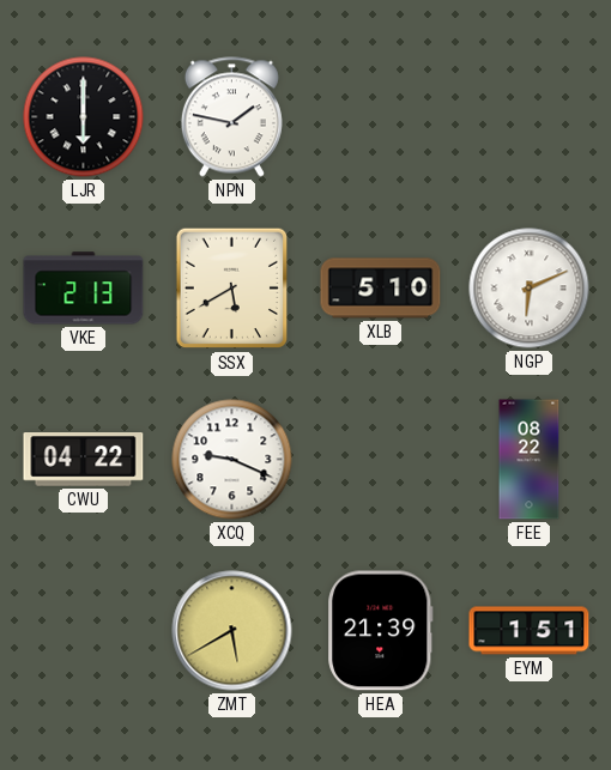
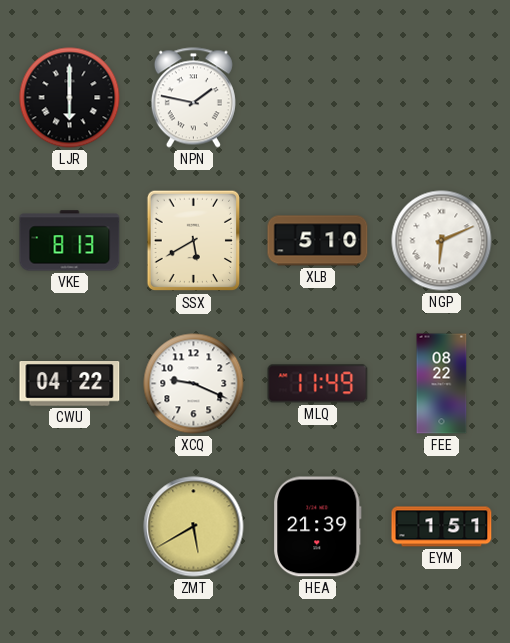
VKE: 2:13 -> 8:13
MLQ: none -> 11:49
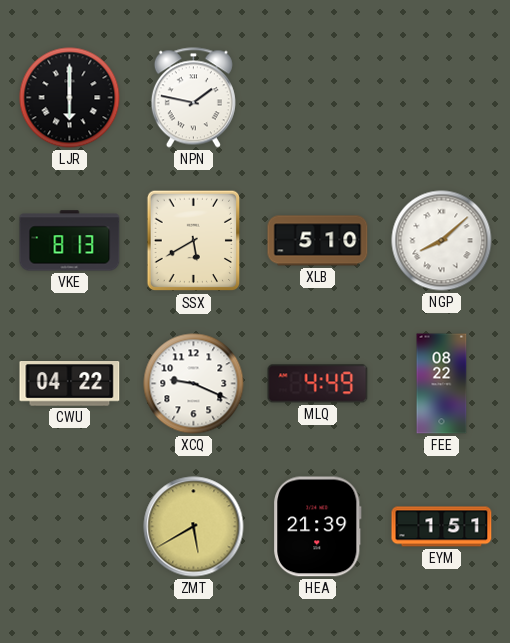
NGP: 6:11 -> 8:08
MLQ: 11:49 -> 4:49
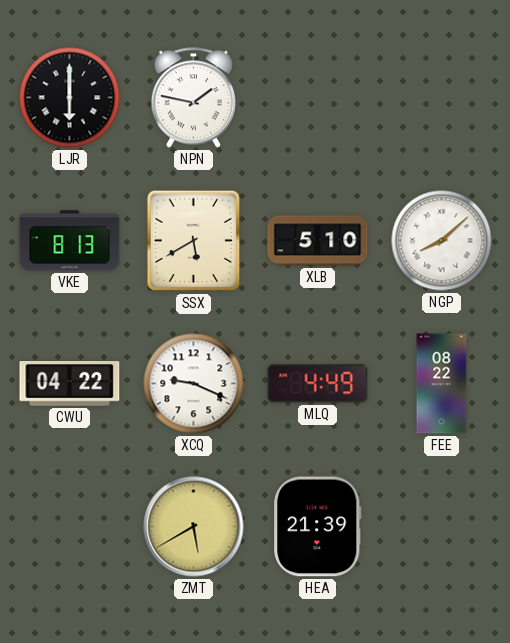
EYM: 1:51 -> none
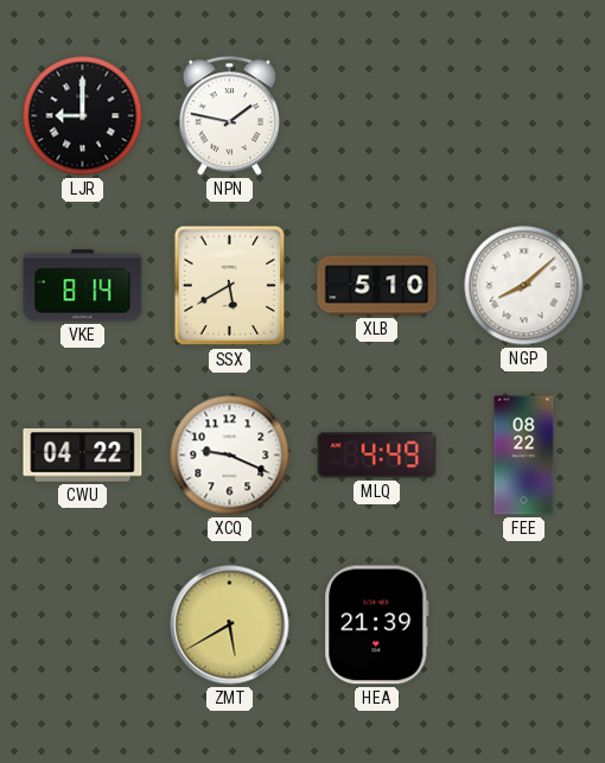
LJR: 6:00 -> 9:00
VKE: 8:13 -> 8:14
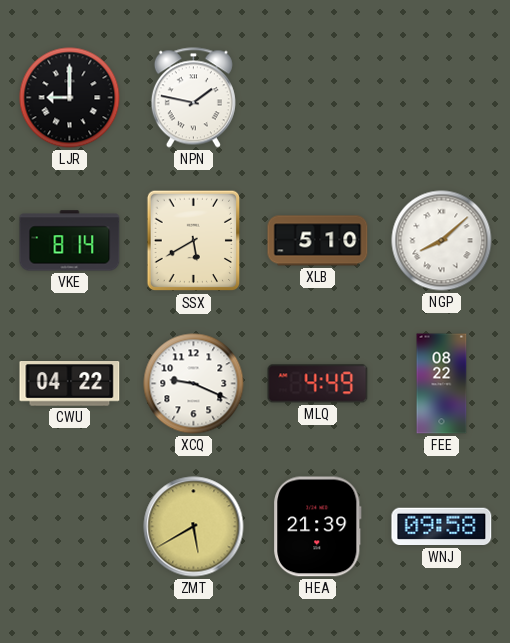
WNJ: none -> 09:58
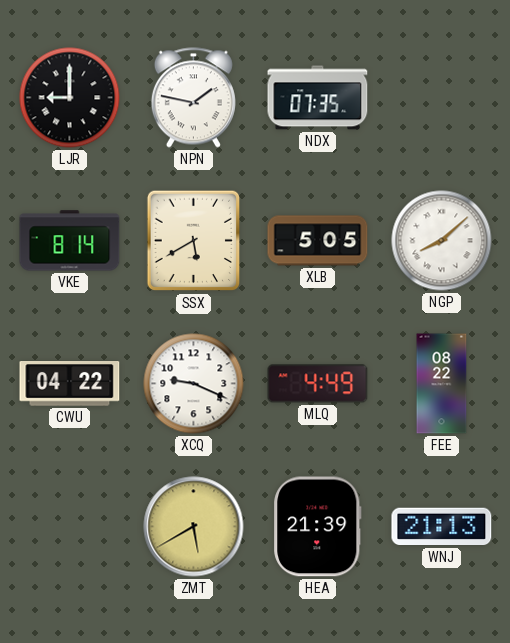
NDX: none -> 07:35
XLB: 5:10 -> 5:05
WNJ: 09:58 -> 21:13
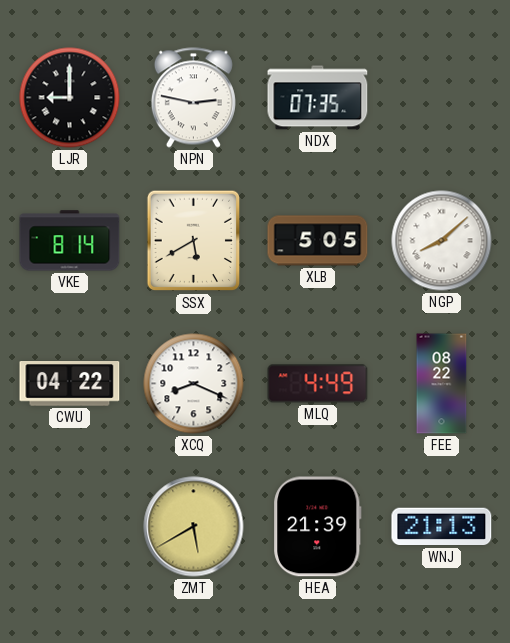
NPN: 1:47 -> 2:47
XCQ: 9:19 -> 8:19
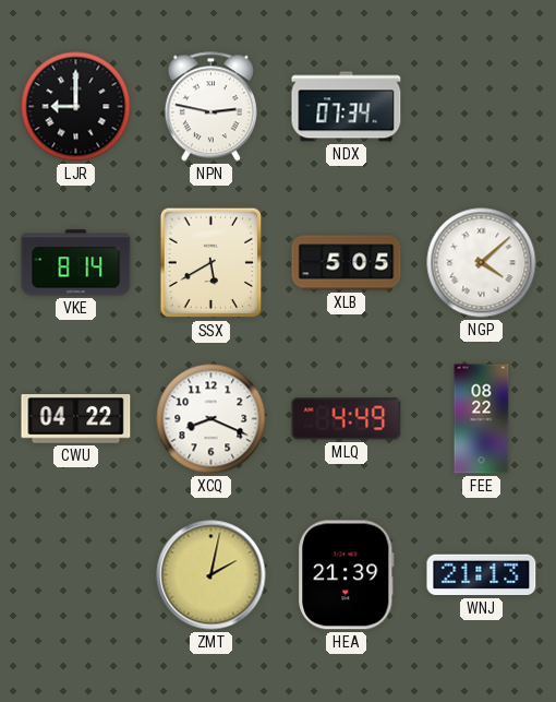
NDX: 07:35 -> 07:34
NGP: 8:08 -> 4:08
ZMT: 5:40 -> 2:02
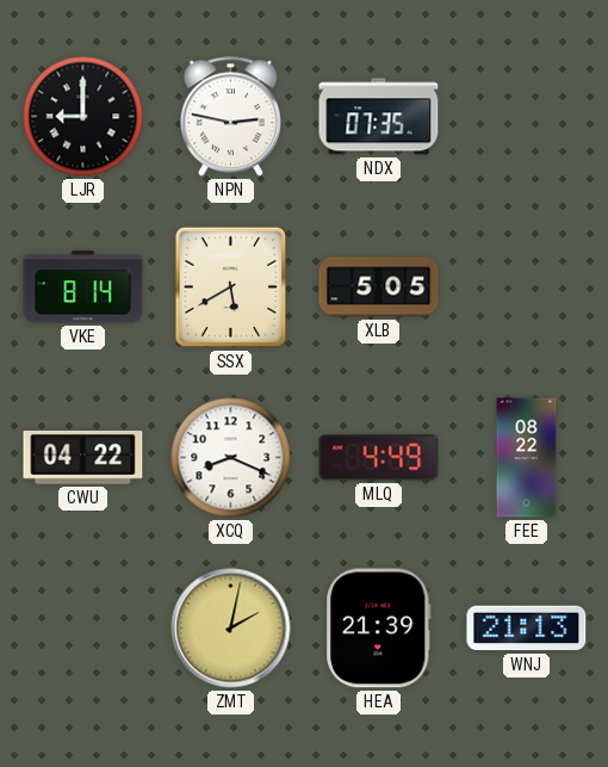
NDX: 07:34 -> 07:35
NGP: 4:08 -> none
